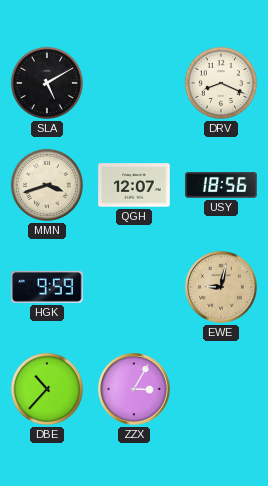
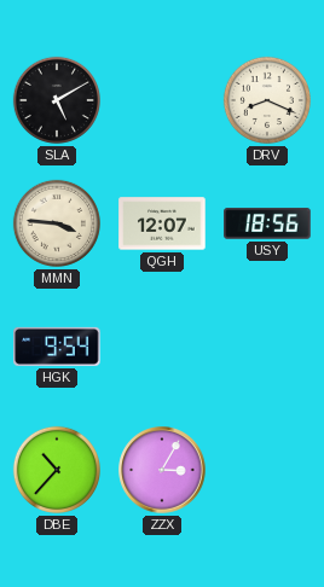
MMN: 3:42 -> 3:46
HGK: 9:59 -> 9:54
EWE: 9:02 -> none
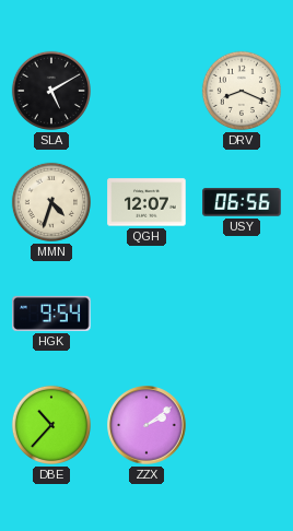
MMN: 3:46 -> 4:33
USY: 18:56 -> 06:56
ZZX: 3:05 -> 2:09
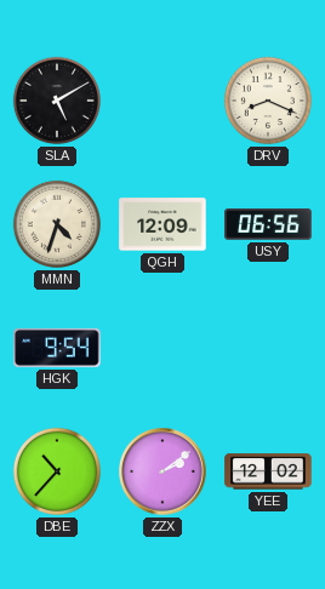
QGH: 12:07 -> 12:09
YEE: none -> 12:02
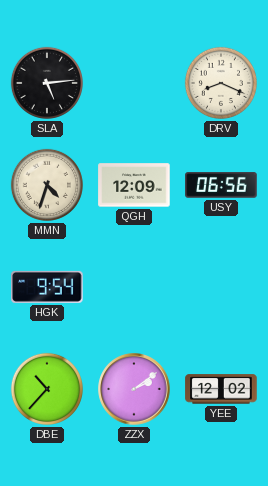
SLA: 5:10 -> 5:14
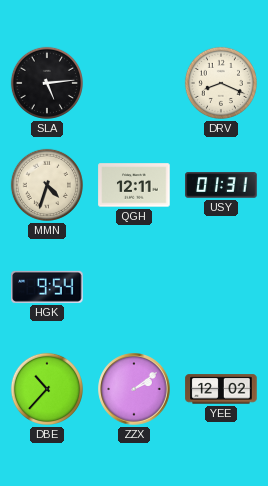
QGH: 12:09 -> 12:11
USY: 06:56 -> 01:31
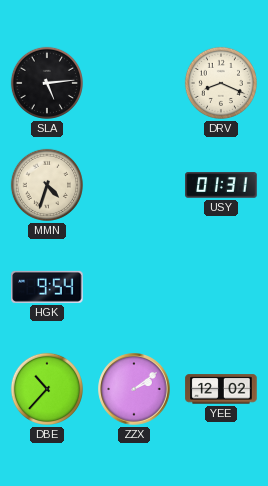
QGH: 12:11 -> none
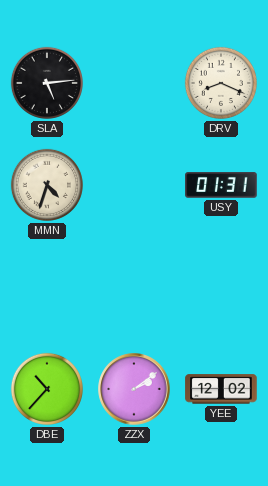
HGK: 9:54 -> none
